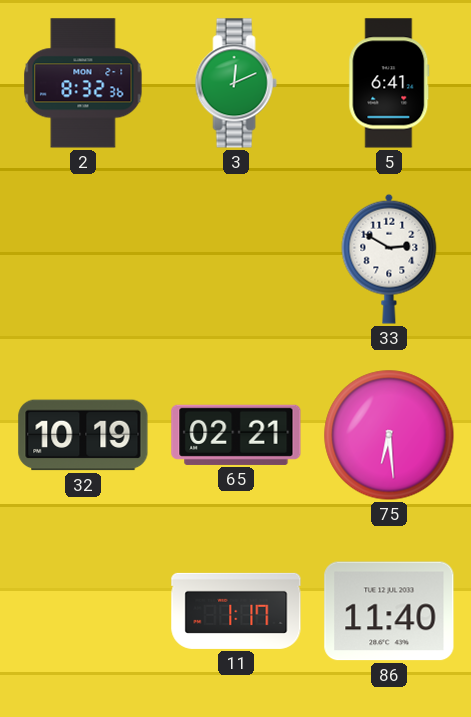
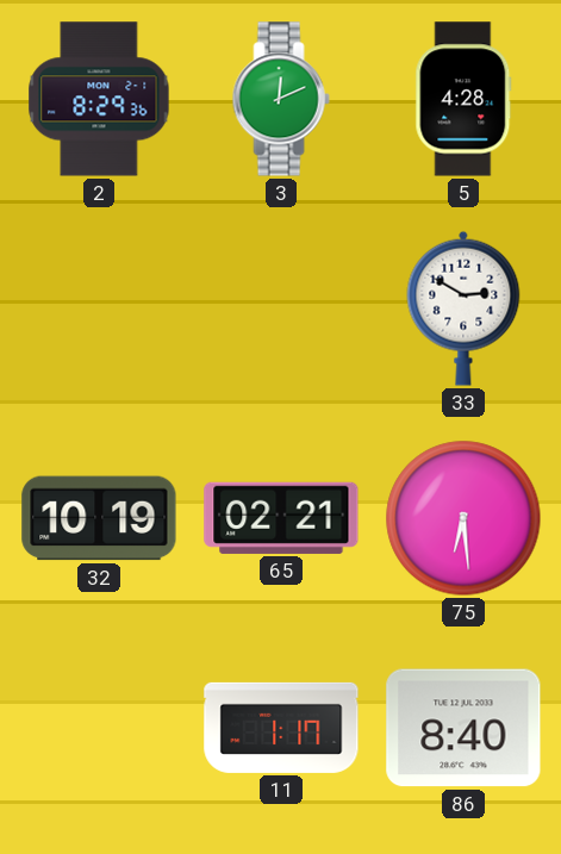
2: 8:32 -> 8:29
5: 6:41 -> 4:28
86: 11:40 -> 8:40
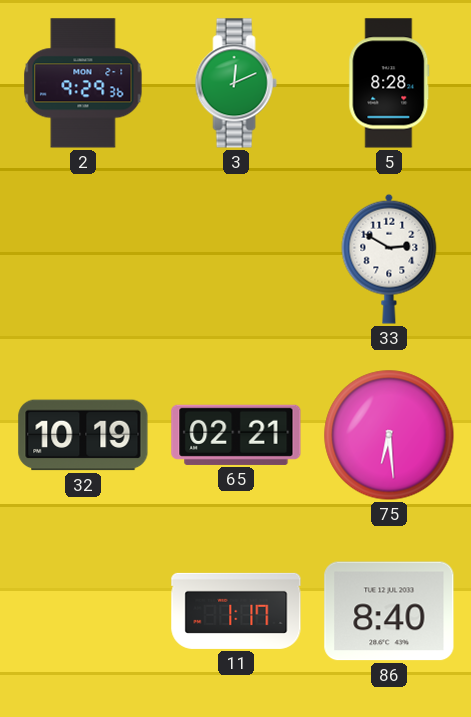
2: 8:29 -> 9:29
5: 4:28 -> 8:28
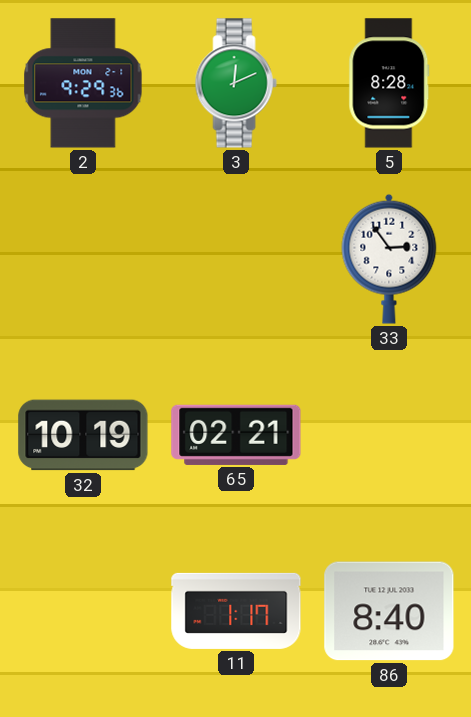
33: 2:50 -> 2:54
75: 6:29 -> none
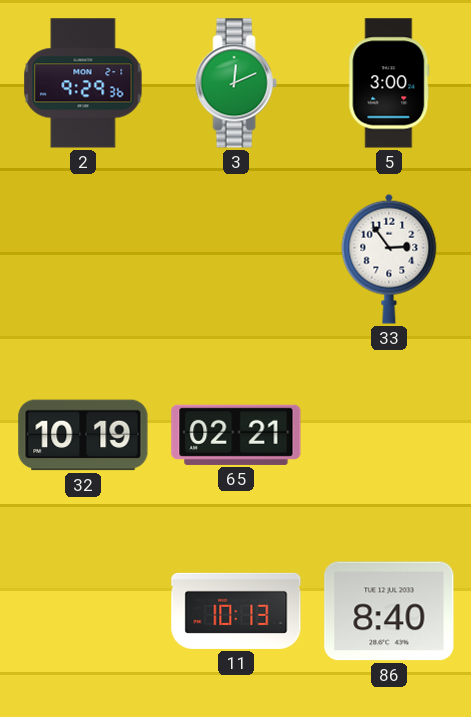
5: 8:28 -> 3:00
11: 1:17 -> 10:13
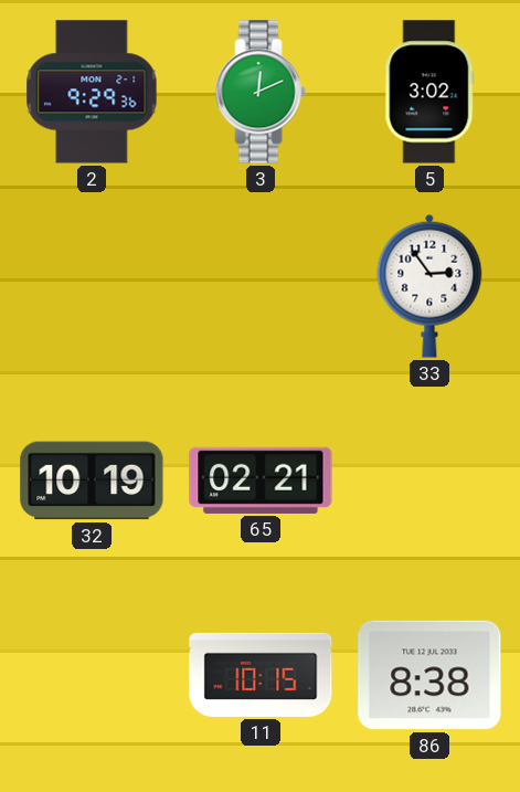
5: 3:00 -> 3:02
11: 10:13 -> 10:15
86: 8:40 -> 8:38
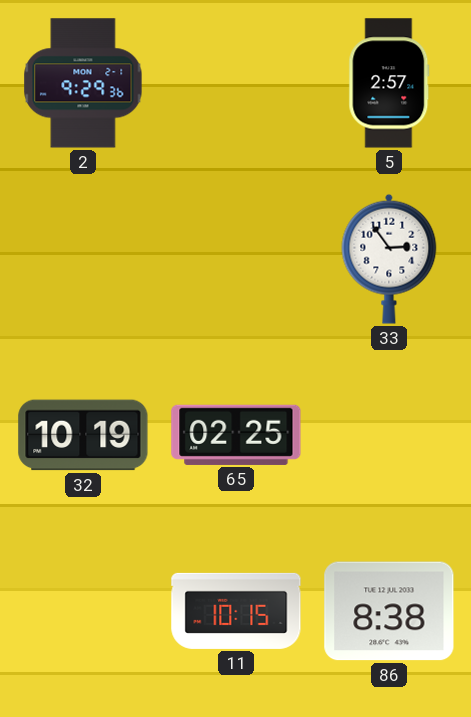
3: 12:11 -> none
5: 3:02 -> 2:57
65: 02:21 -> 02:25
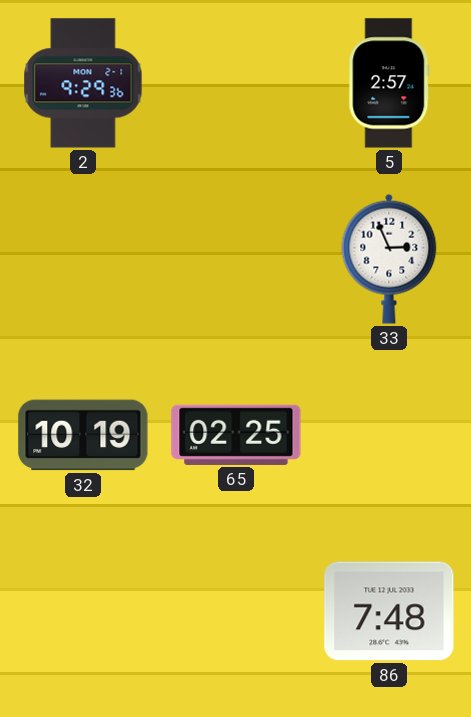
33: 2:54 -> 2:56
11: 10:15 -> none
86: 8:38 -> 7:48
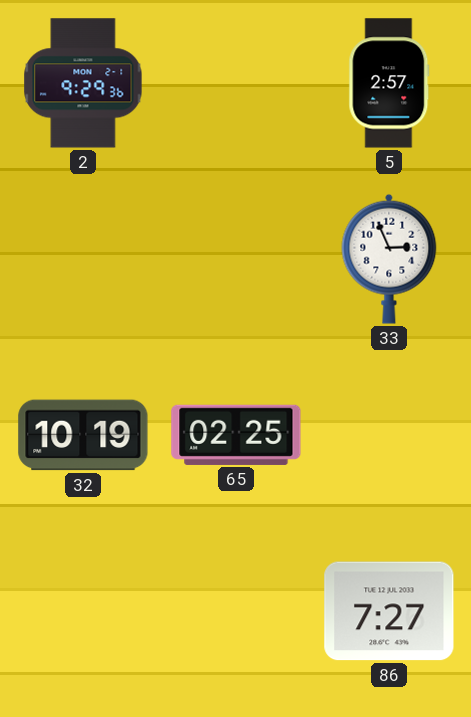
86: 7:48 -> 7:27
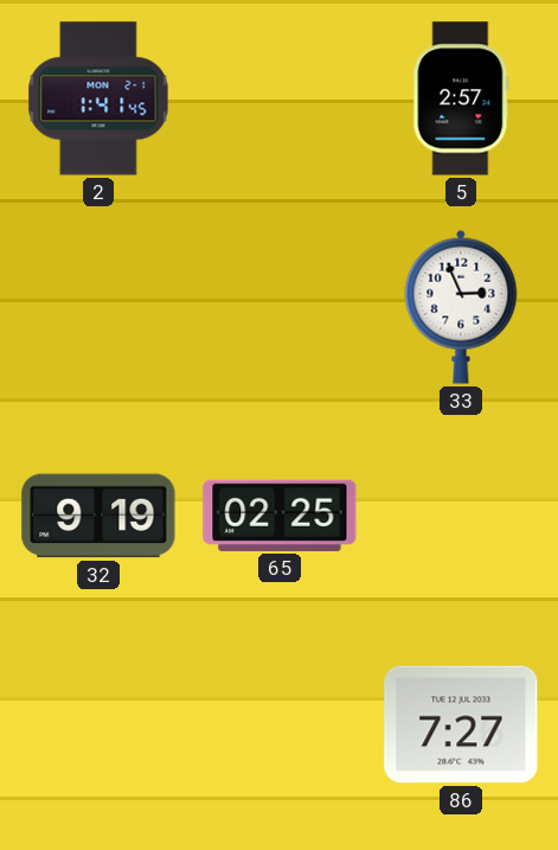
2: 9:29 -> 1:41
32: 10:19 -> 9:19
